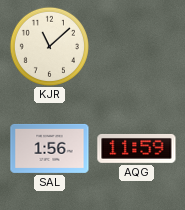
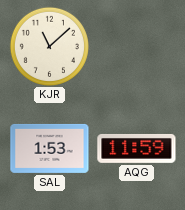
SAL: 1:56 -> 1:53
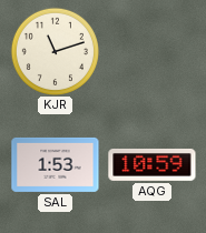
KJR: 11:08 -> 11:12
AQG: 11:59 -> 10:59
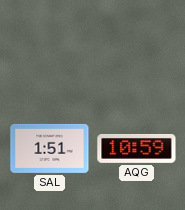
KJR: 11:12 -> none
SAL: 1:53 -> 1:51
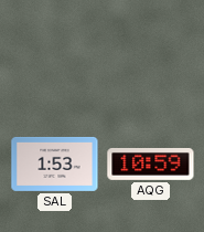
SAL: 1:51 -> 1:53
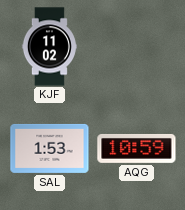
KJF: none -> 11:02
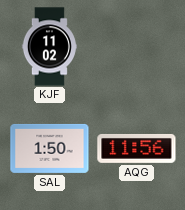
SAL: 1:53 -> 1:50
AQG: 10:59 -> 11:56
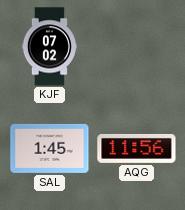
KJF: 11:02 -> 07:02
SAL: 1:50 -> 1:45
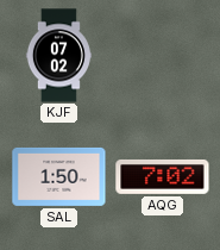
SAL: 1:45 -> 1:50
AQG: 11:56 -> 7:02
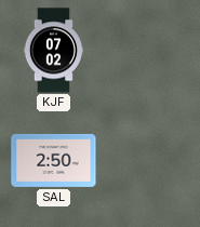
SAL: 1:50 -> 2:50
AQG: 7:02 -> none
